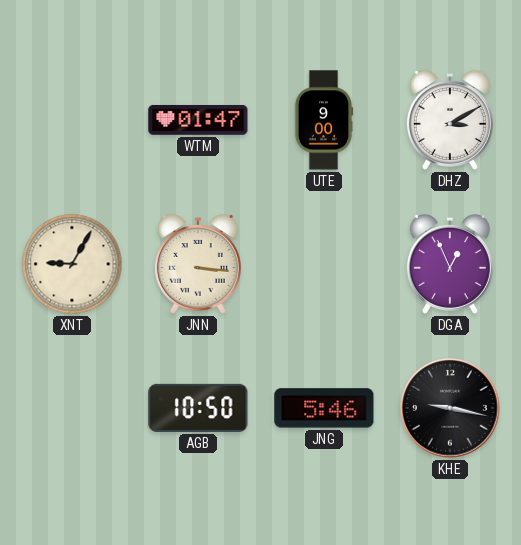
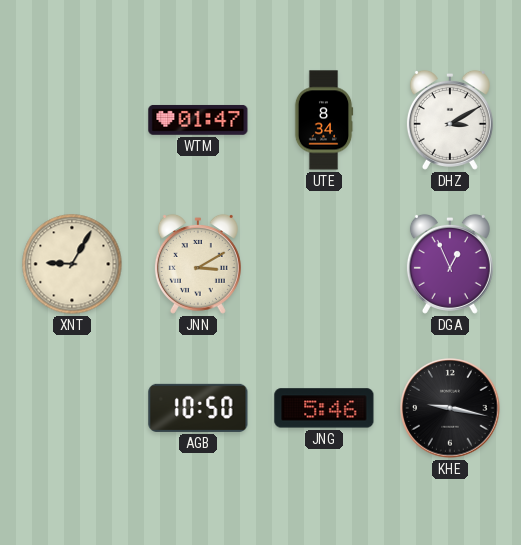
UTE: 9:00 -> 8:34
JNN: 3:16 -> 3:10
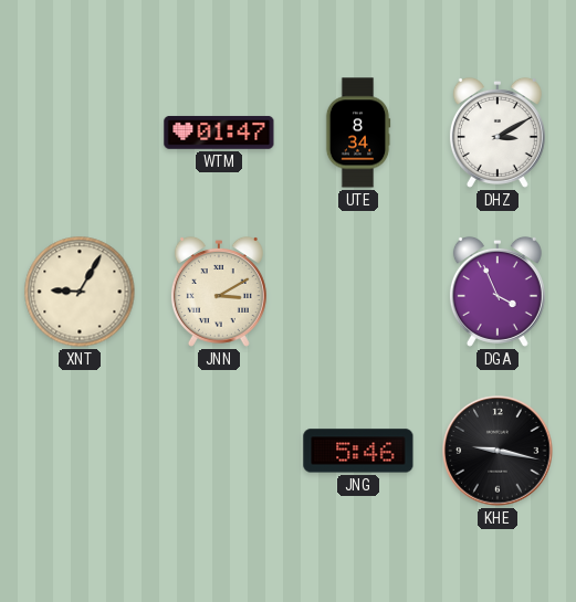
DGA: 12:56 -> 3:56
AGB: 10:50 -> none
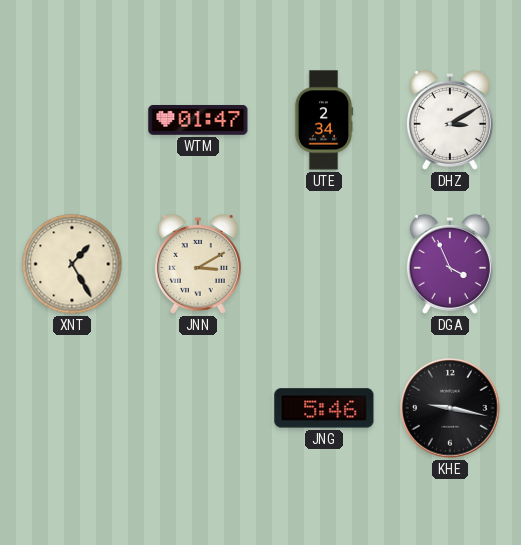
UTE: 8:34 -> 2:34
XNT: 9:05 -> 1:25
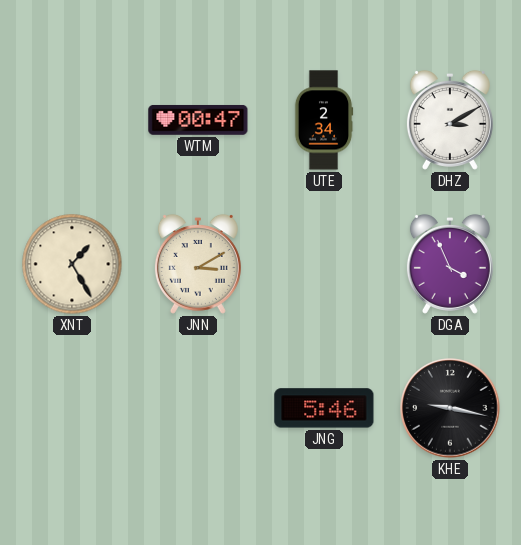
WTM: 01:47 -> 00:47
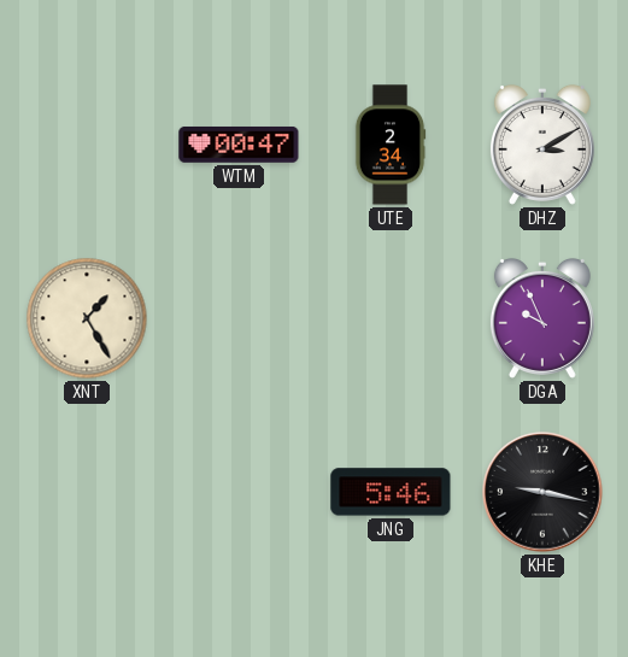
JNN: 3:10 -> none
DGA: 3:56 -> 9:56
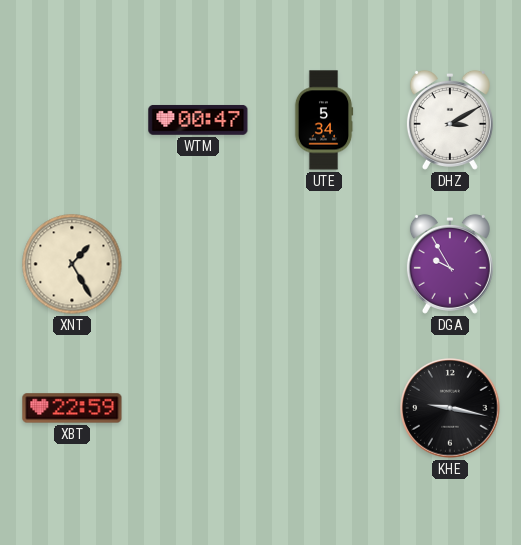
UTE: 2:34 -> 5:34
DGA: 9:56 -> 9:55
XBT: none -> 22:59
JNG: 5:46 -> none
